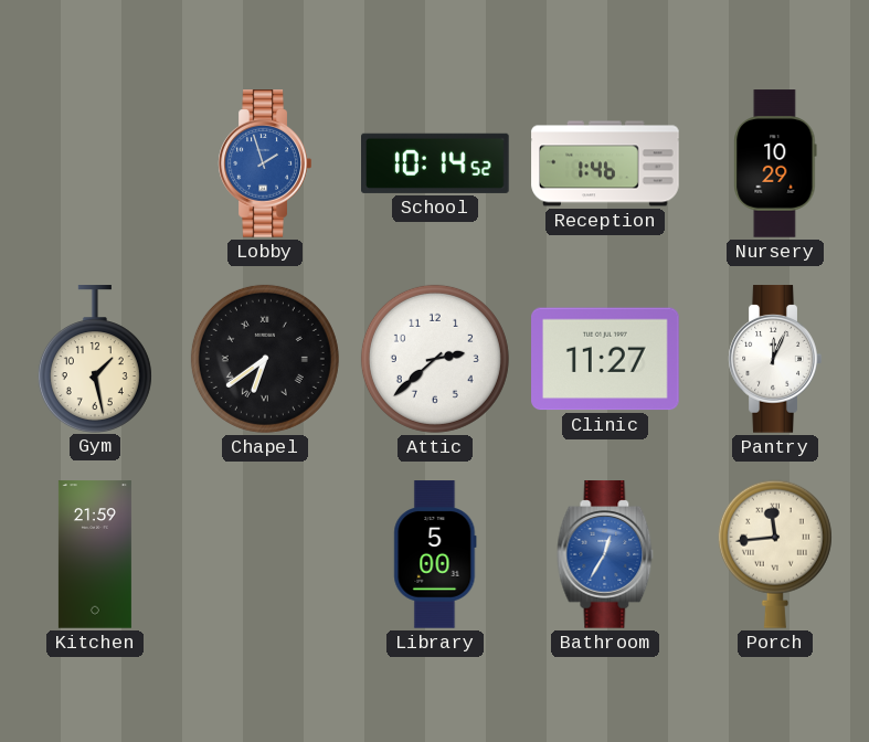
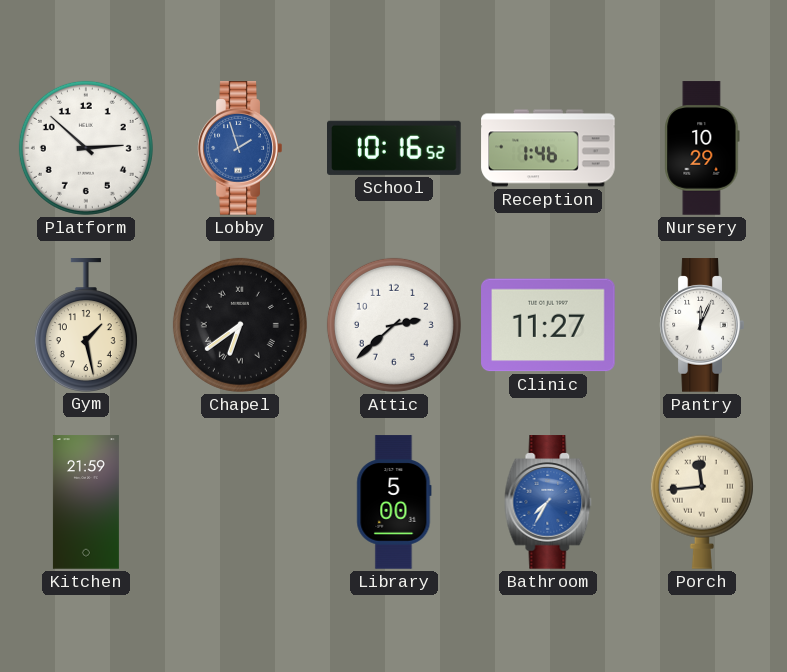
Platform: none -> 2:52
School: 10:14 -> 10:16
Bathroom: 12:35 -> 7:35
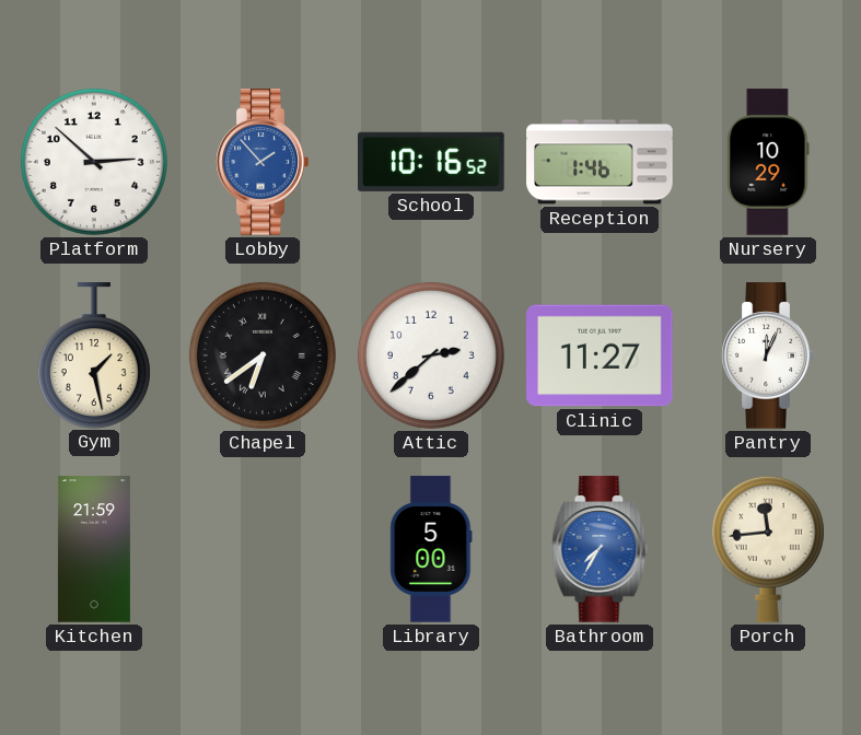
Lobby: 1:57 -> 1:53
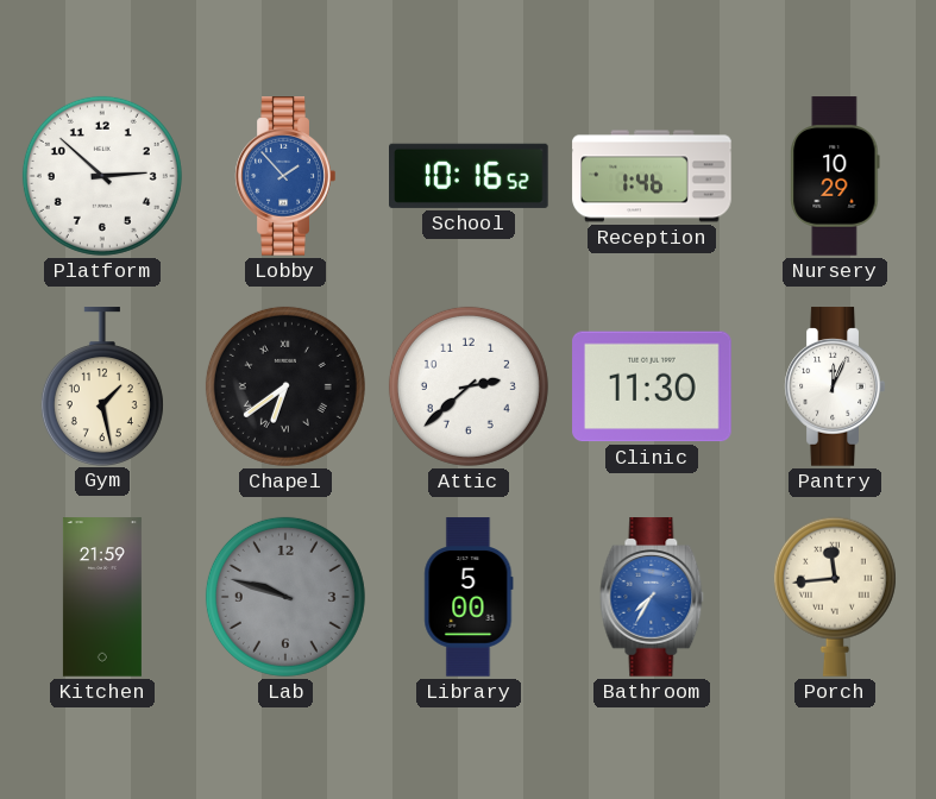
Clinic: 11:27 -> 11:30
Lab: none -> 9:48
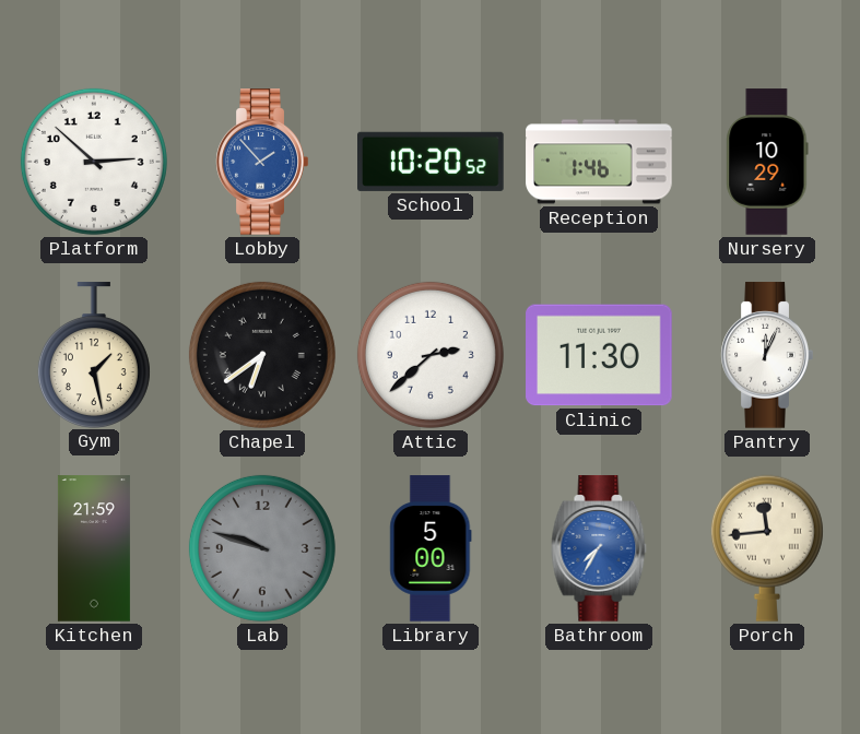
School: 10:16 -> 10:20
